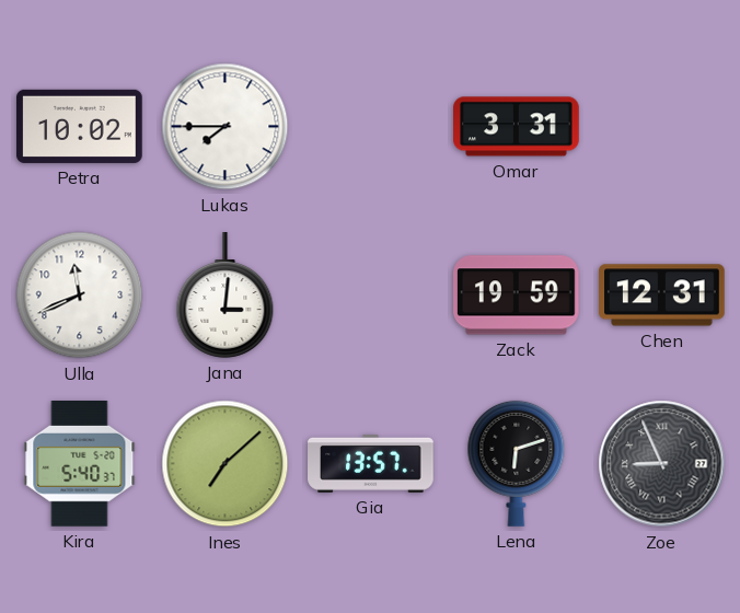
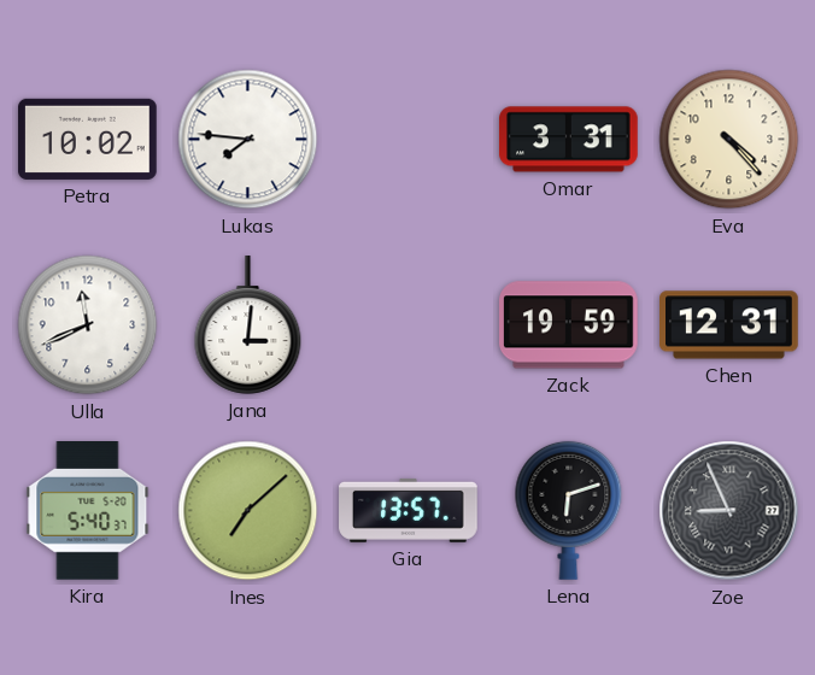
Lukas: 7:45 -> 7:46
Eva: none -> 4:23
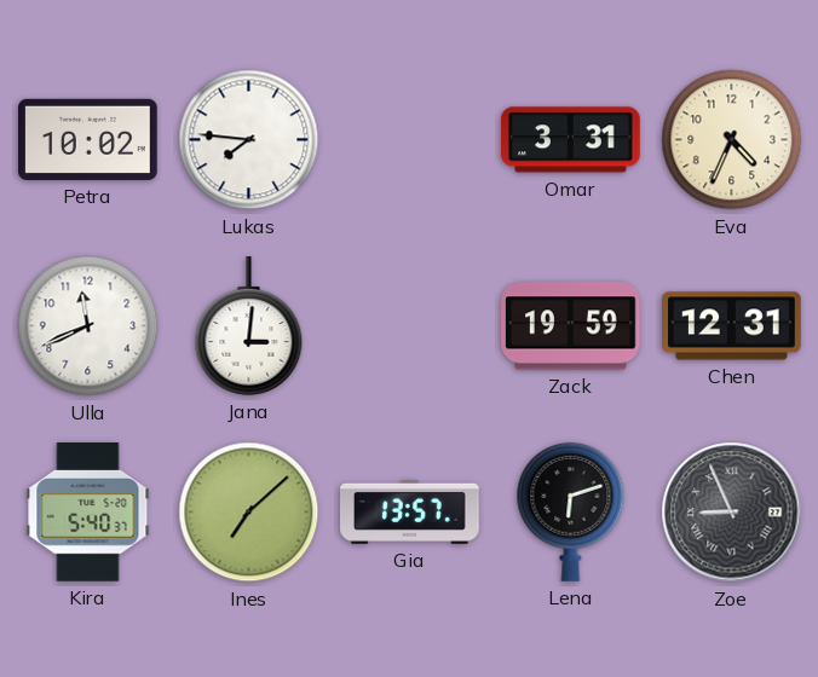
Eva: 4:23 -> 4:34
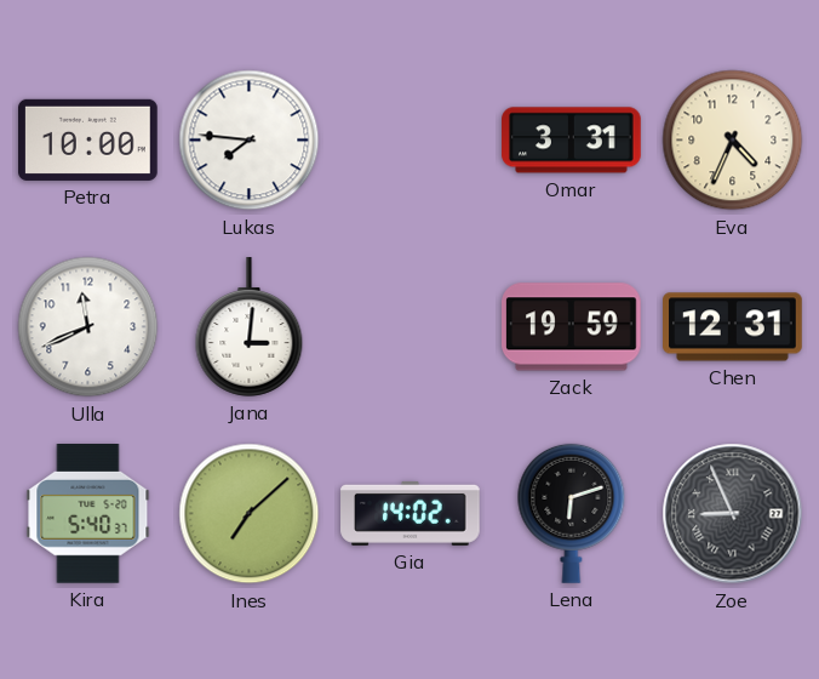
Petra: 10:02 -> 10:00
Gia: 13:57 -> 14:02
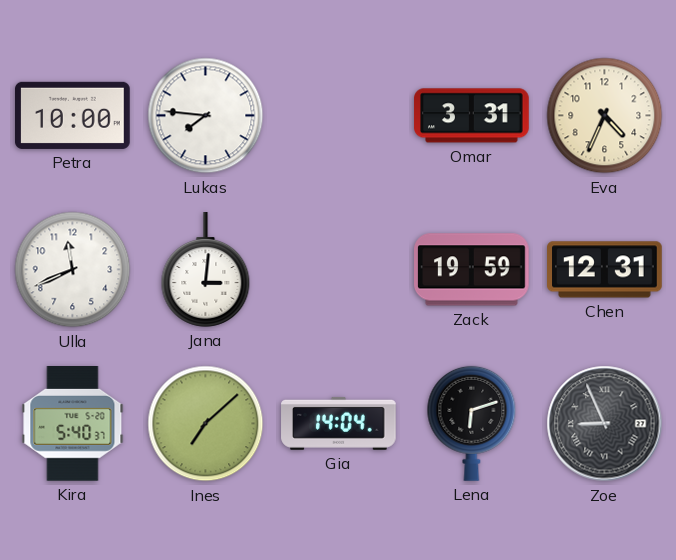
Gia: 14:02 -> 14:04
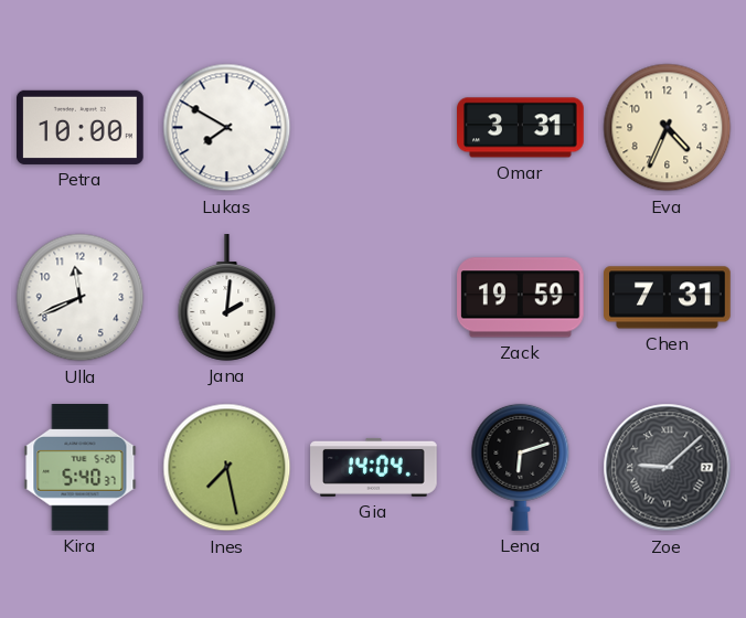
Lukas: 7:46 -> 7:50
Jana: 3:01 -> 2:01
Chen: 12:31 -> 7:31
Ines: 7:08 -> 7:28
Zoe: 8:56 -> 9:08
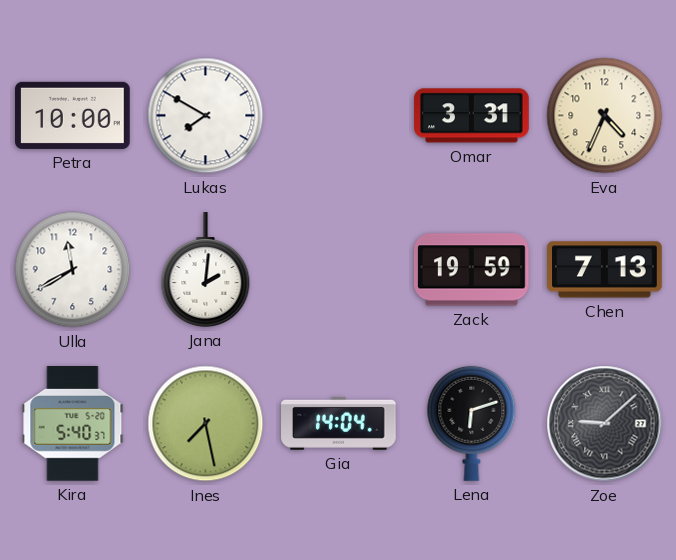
Ulla: 11:41 -> 11:40
Chen: 7:31 -> 7:13
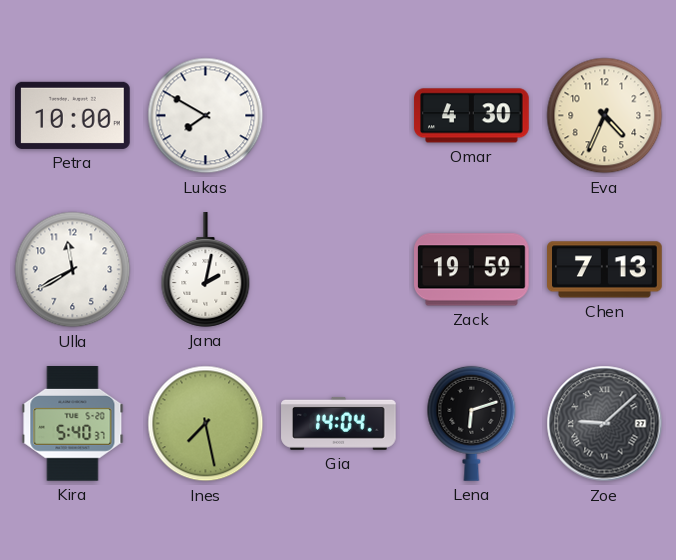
Omar: 3:31 -> 4:30
Jana: 2:01 -> 2:02
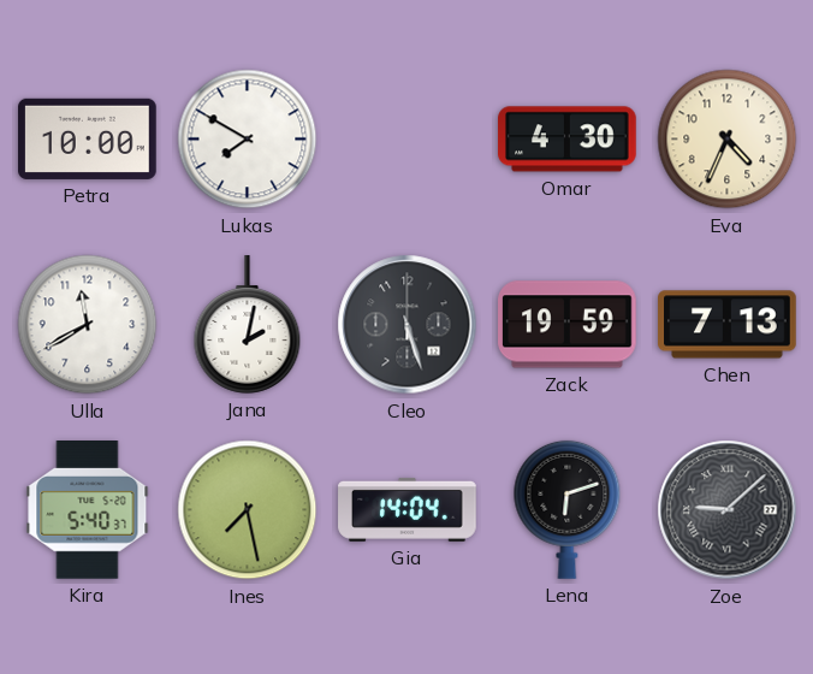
Cleo: none -> 5:27
